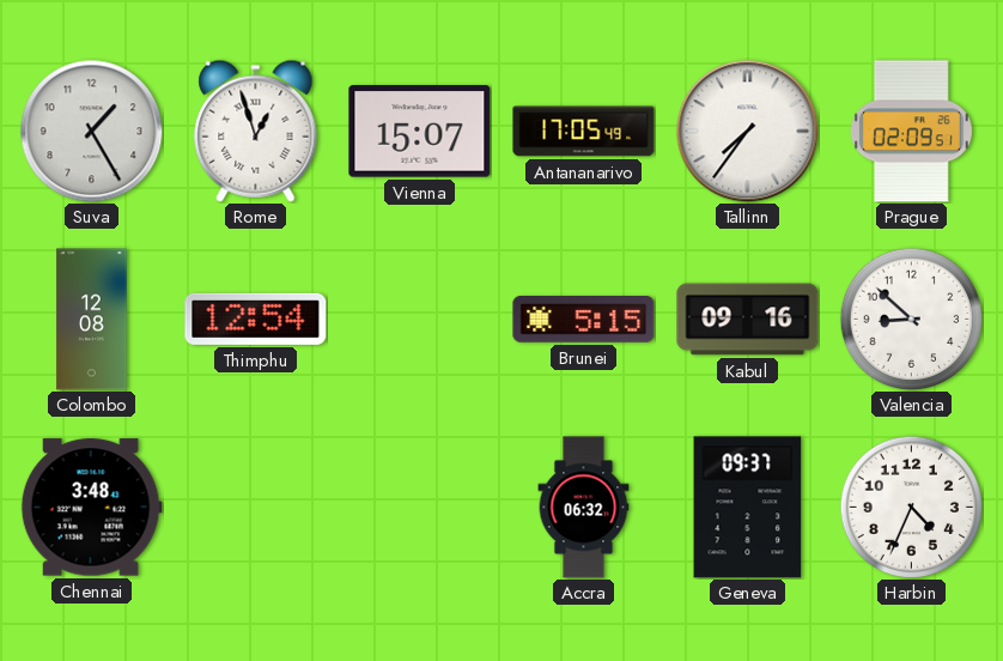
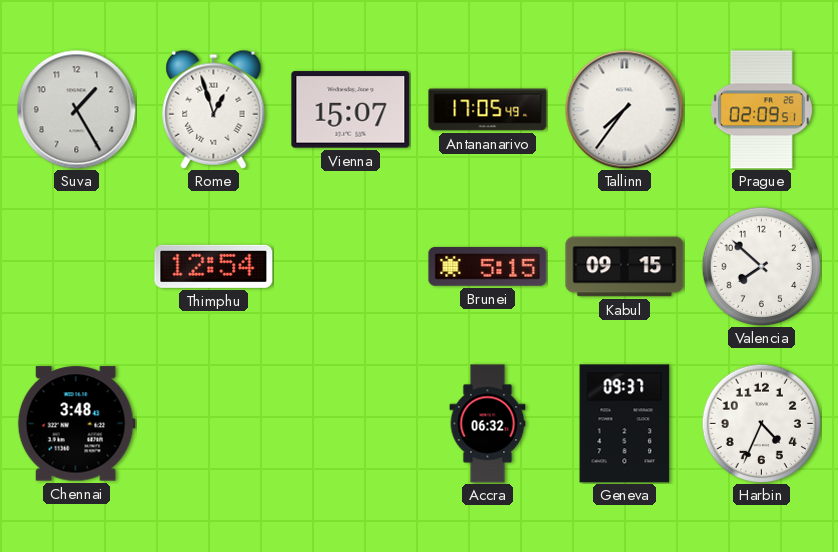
Colombo: 12:08 -> none
Kabul: 09:16 -> 09:15
Valencia: 8:52 -> 7:52
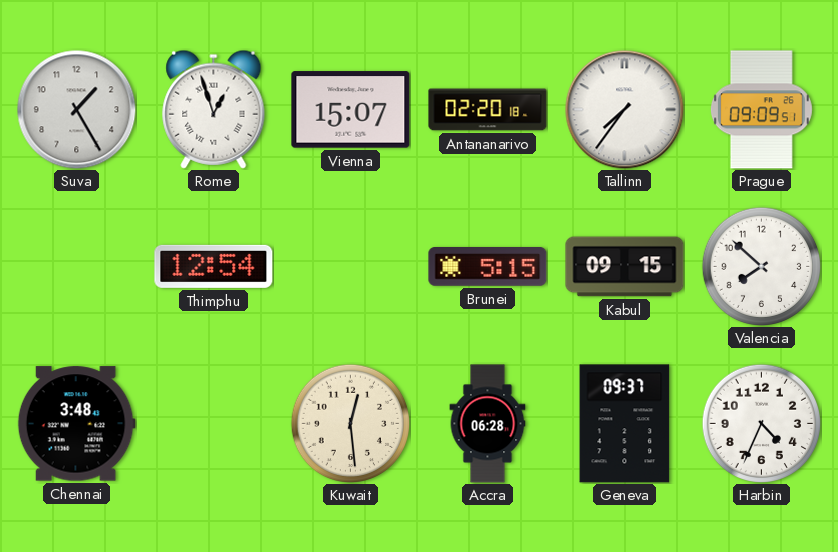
Antananarivo: 17:05 -> 02:20
Prague: 02:09 -> 09:09
Kuwait: none -> 12:29
Accra: 06:32 -> 06:28
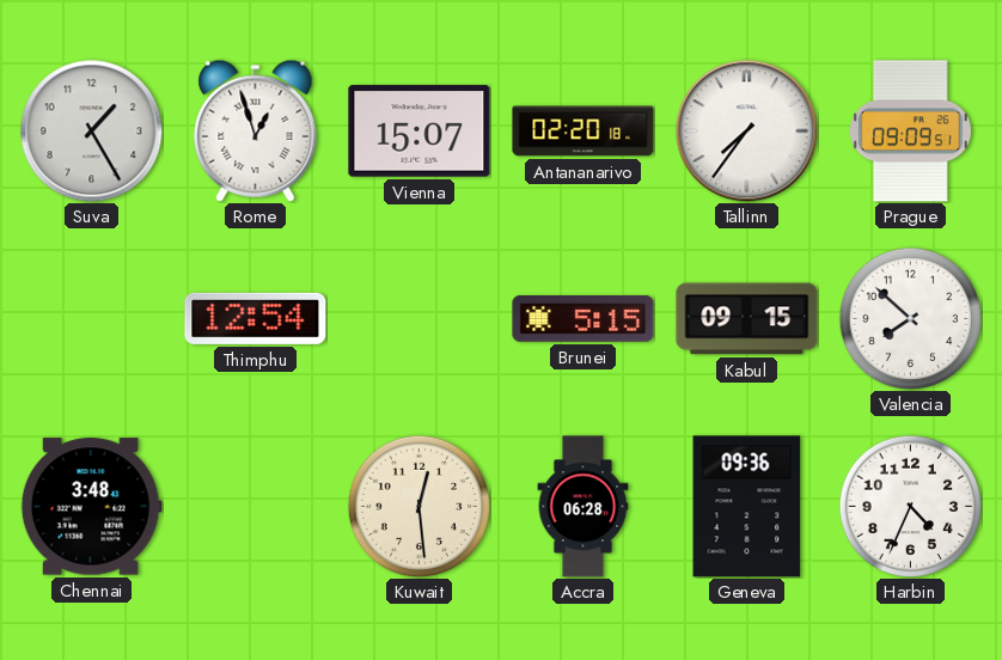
Geneva: 09:37 -> 09:36
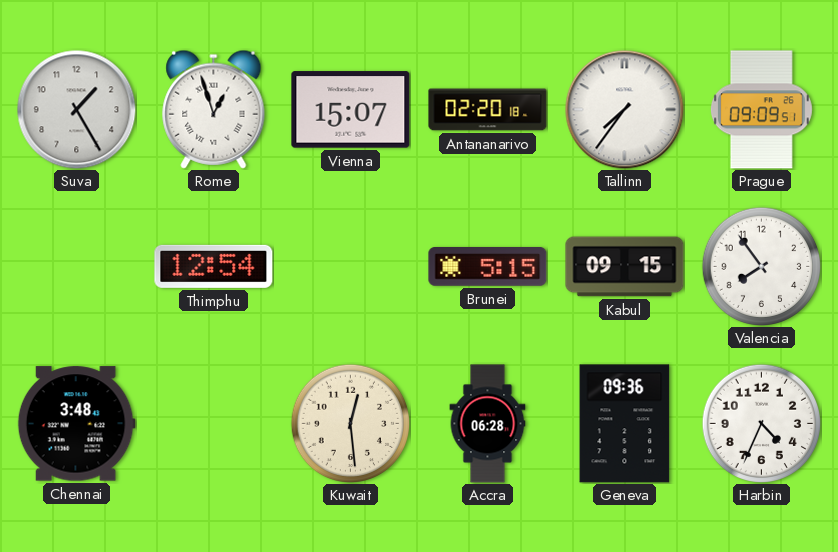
Valencia: 7:52 -> 7:54
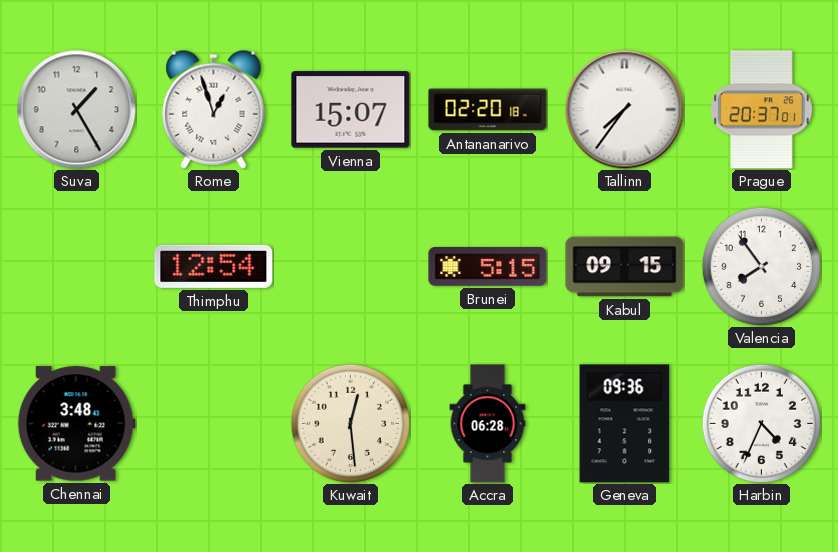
Prague: 09:09 -> 20:37
